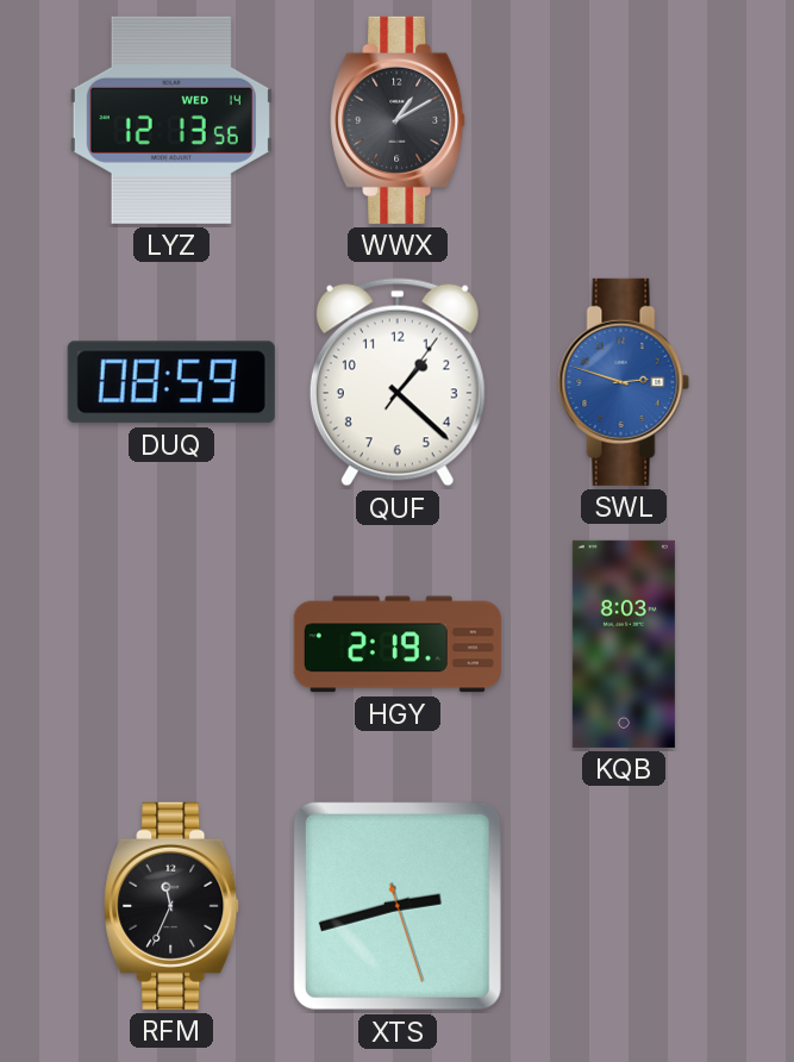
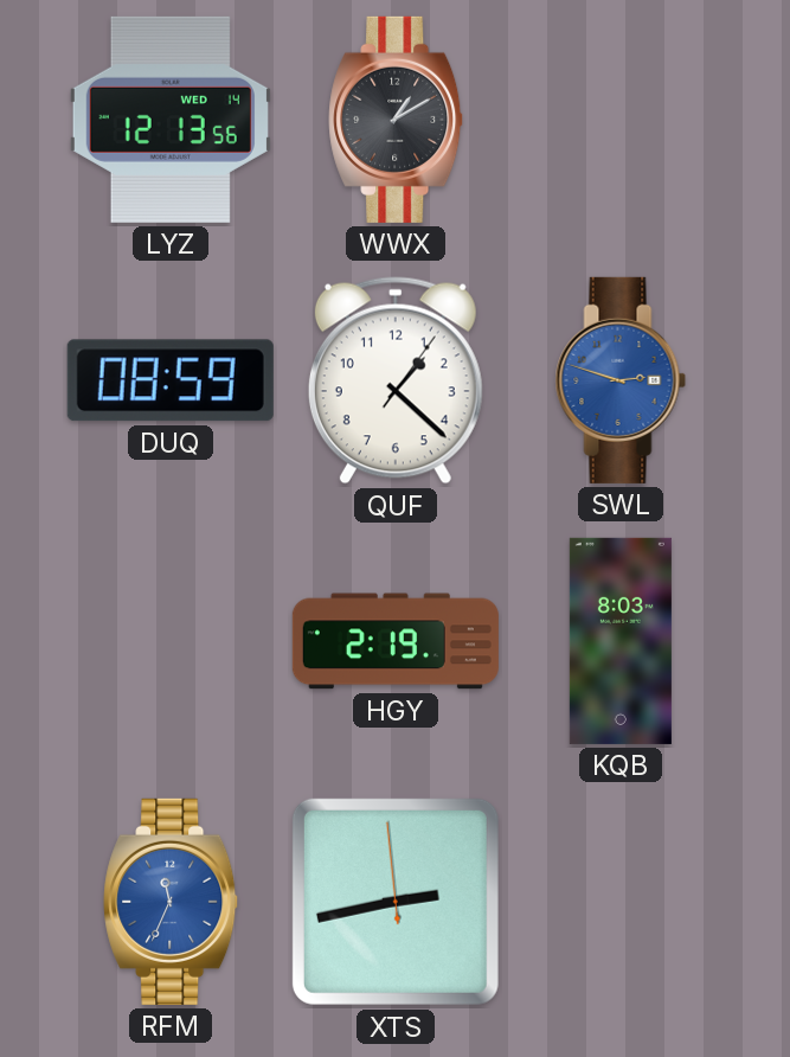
RFM dial: black -> blue
XTS: 2:42:27 -> 2:42:59
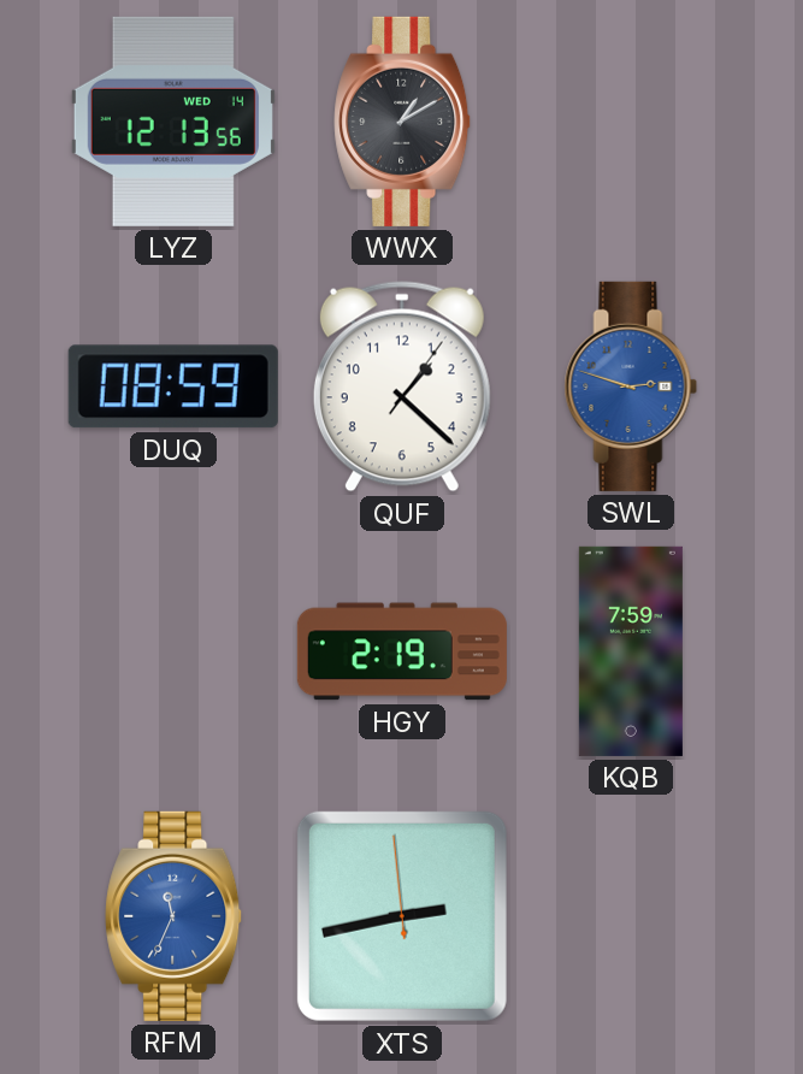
KQB: 8:03 -> 7:59
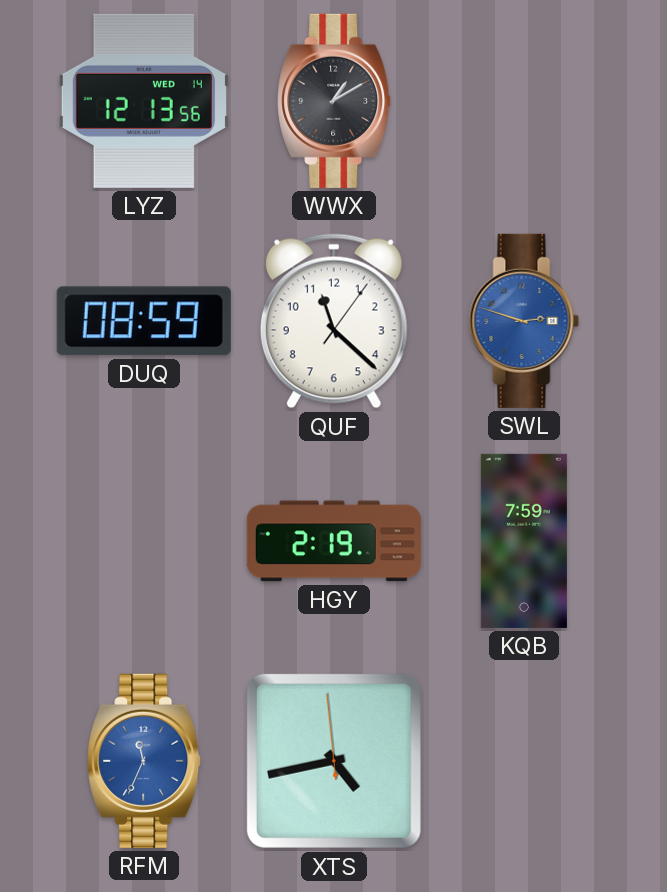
QUF: 1:22 -> 11:22
XTS: 2:42 -> 4:42
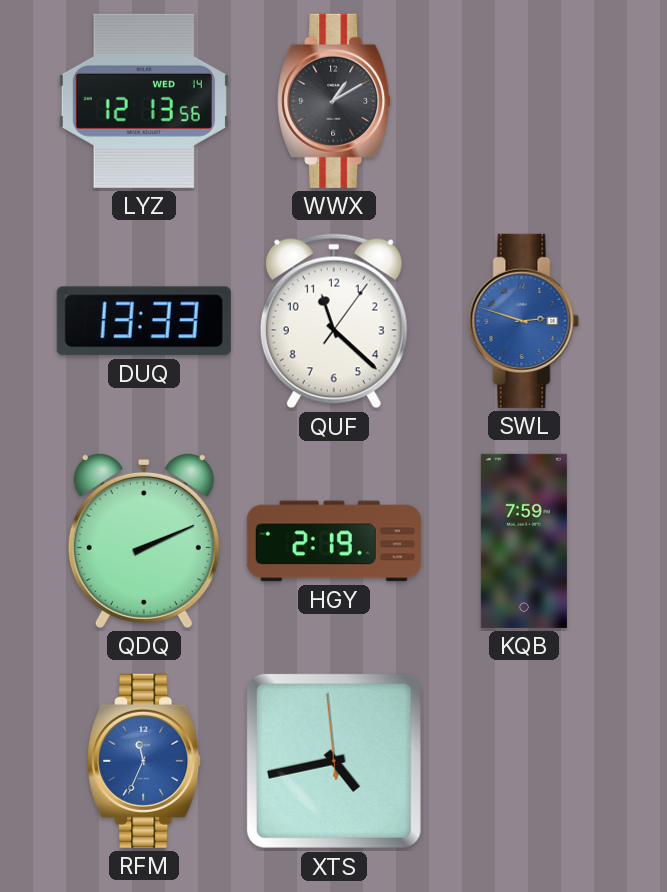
DUQ: 08:59 -> 13:33
QDQ: none -> 2:11
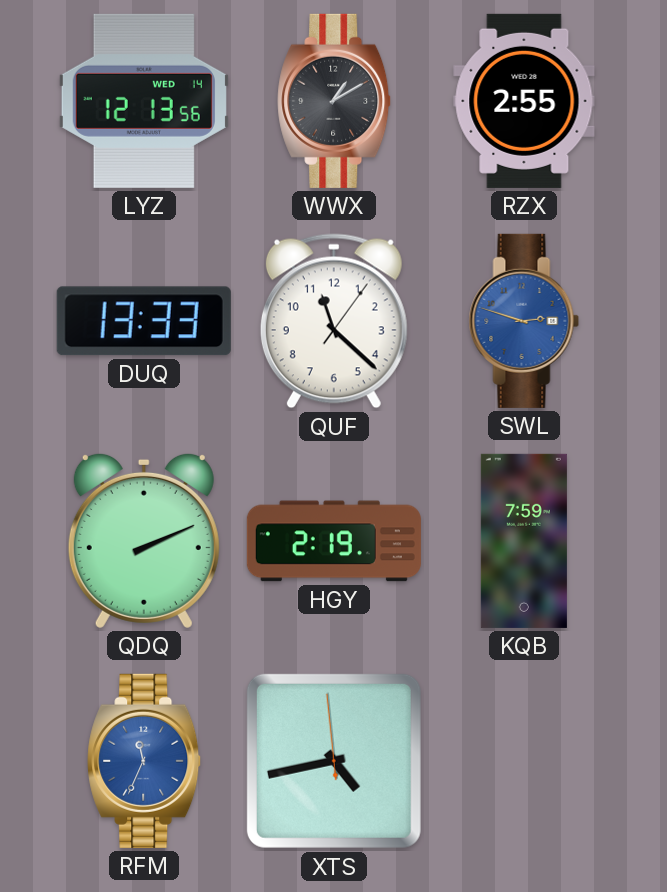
RZX: none -> 2:55
